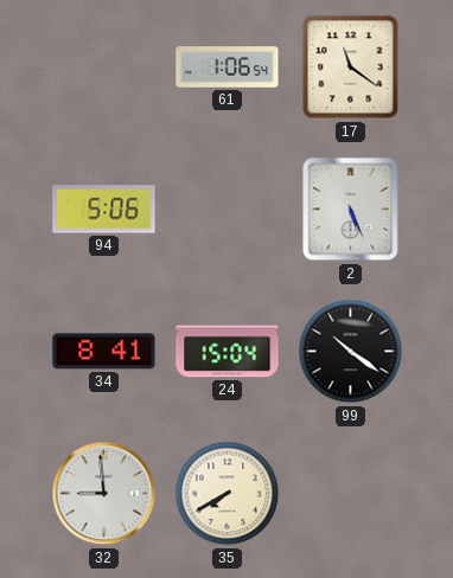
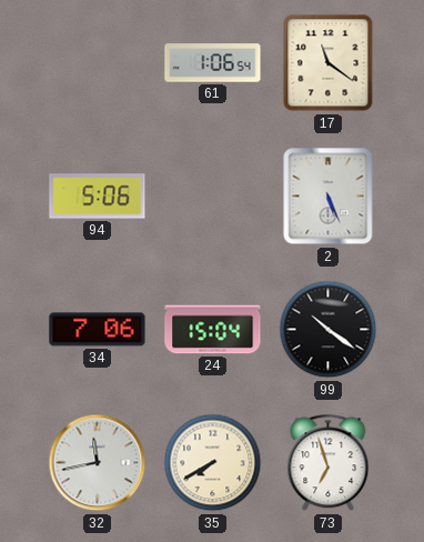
34: 8:41 -> 7:06
32: 8:59 -> 11:43
73: none -> 6:57
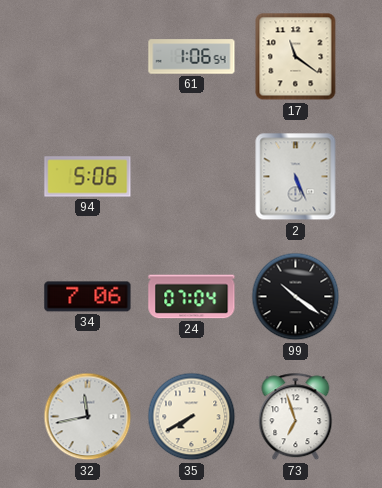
24: 15:04 -> 07:04
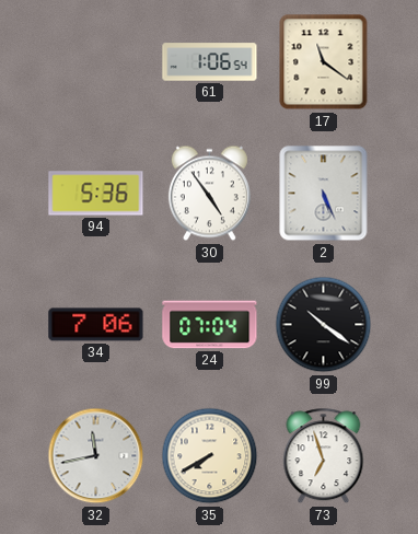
94: 5:06 -> 5:36
30: none -> 4:54
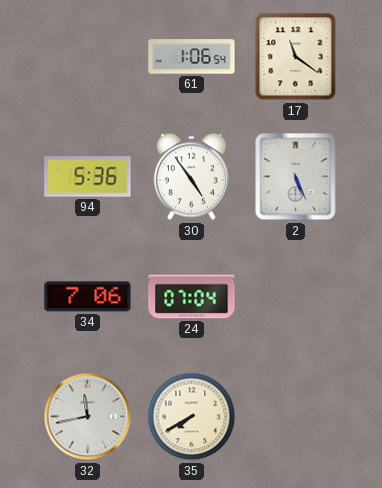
99: 10:21 -> none
73: 6:57 -> none
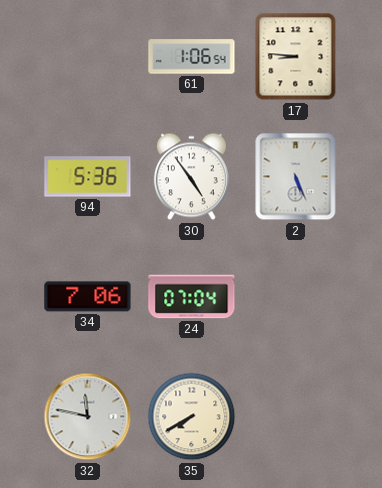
17: 11:21 -> 8:46
32: 11:43 -> 11:47
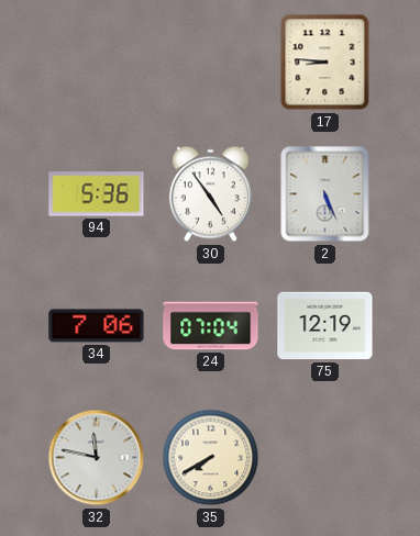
61: 1:06 -> none
75: none -> 12:19
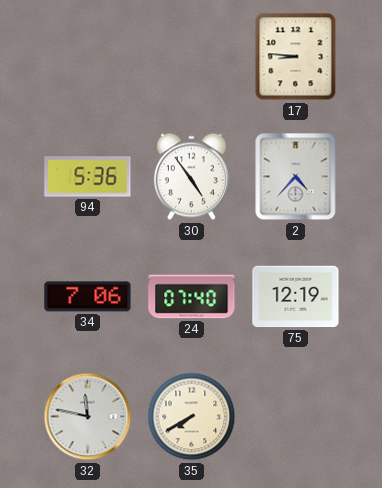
2: 5:26 -> 4:37
24: 07:04 -> 07:40
